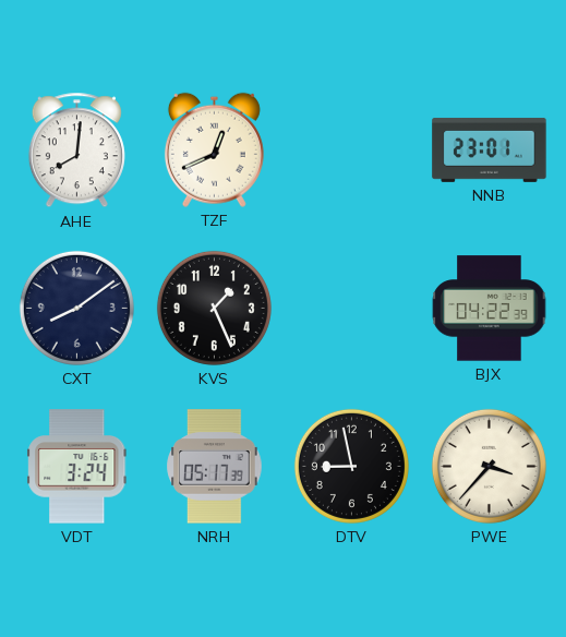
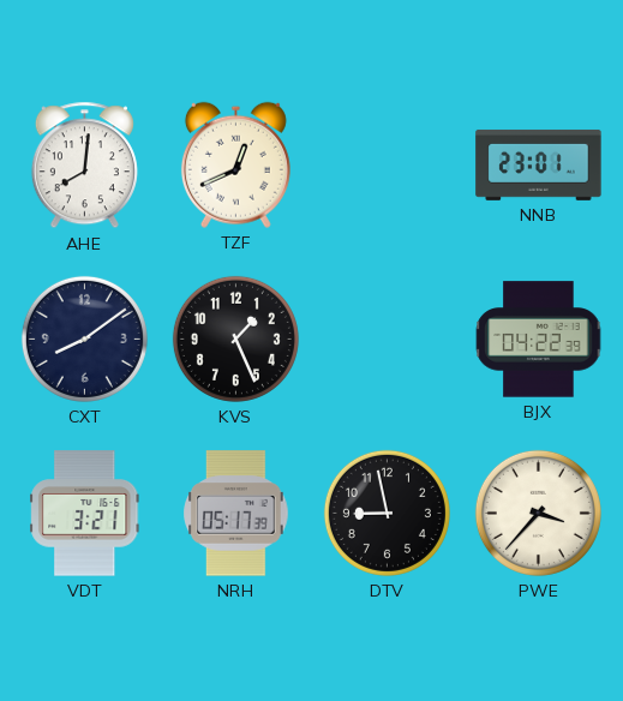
VDT: 3:24 -> 3:21
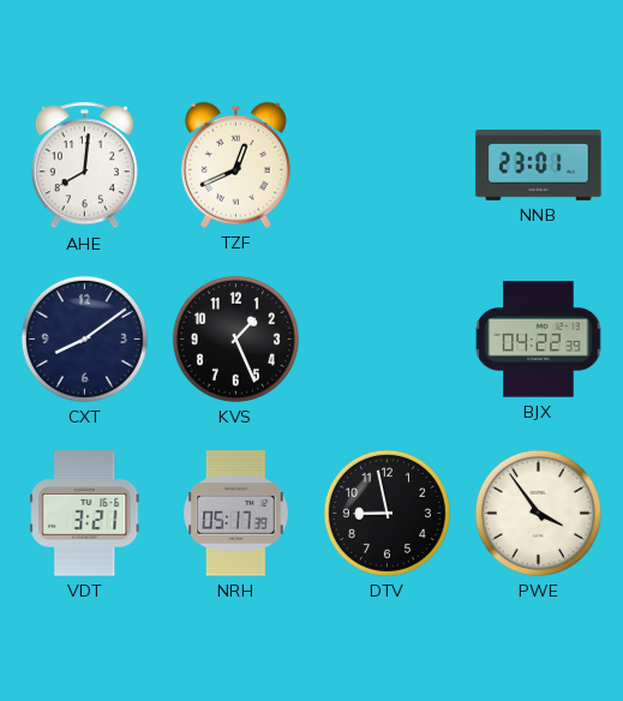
PWE: 3:37 -> 3:54
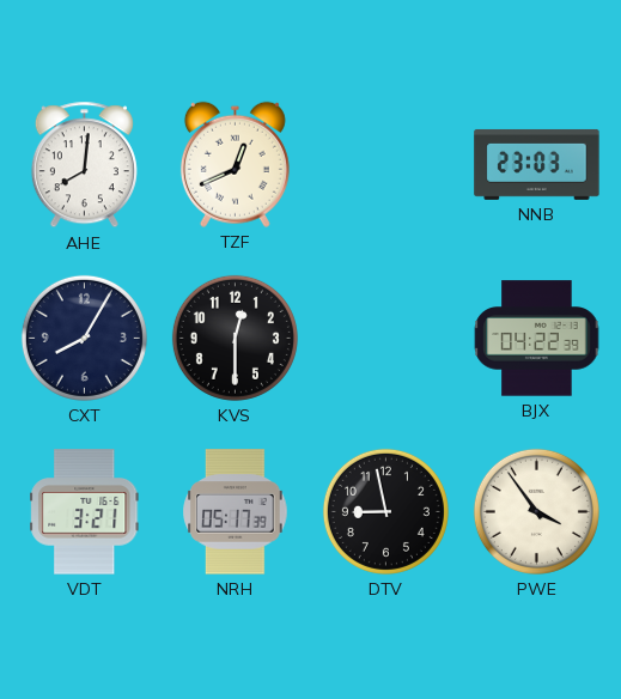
NNB: 23:01 -> 23:03
CXT: 8:09 -> 8:05
KVS: 1:26 -> 12:30
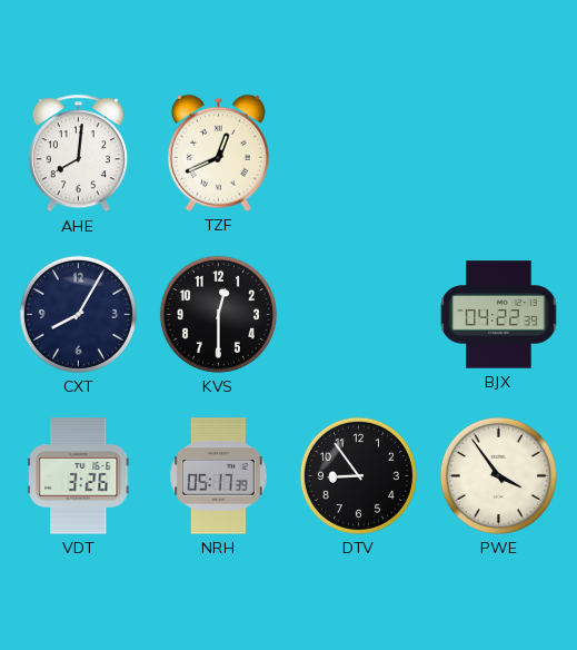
NNB: 23:03 -> none
VDT: 3:21 -> 3:26
DTV: 8:58 -> 8:54
